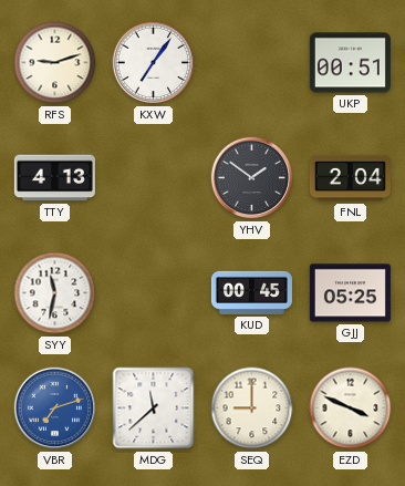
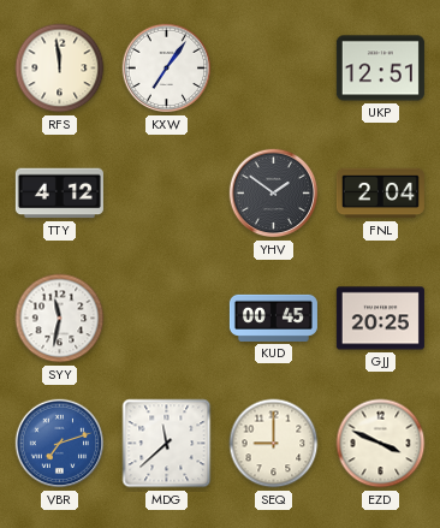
RFS: 9:12 -> 11:59
UKP: 00:51 -> 12:51
TTY: 4:13 -> 4:12
GJJ: 05:25 -> 20:25
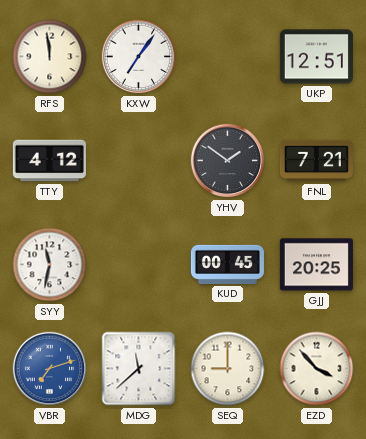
FNL: 2:04 -> 7:21
EZD: 3:49 -> 3:53
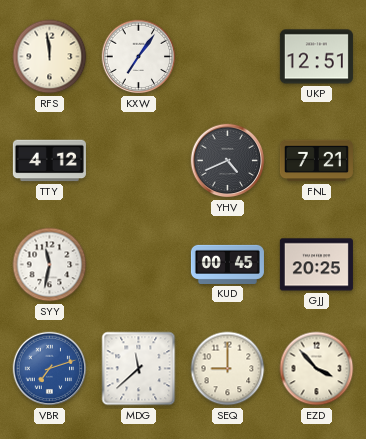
YHV: 1:51 -> 4:41
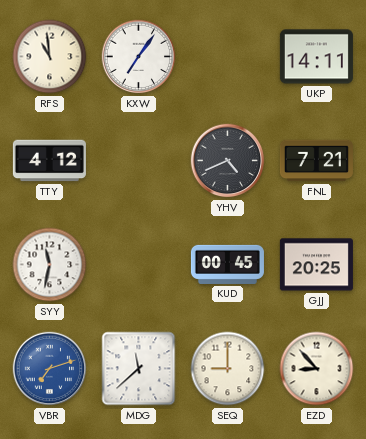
RFS: 11:59 -> 10:59
UKP: 12:51 -> 14:11
EZD: 3:53 -> 8:53
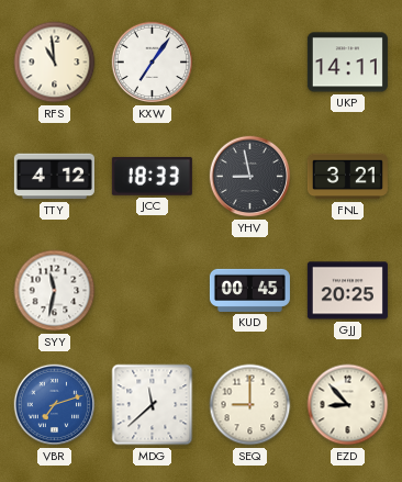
JCC: none -> 18:33
YHV: 4:41 -> 8:58
FNL: 7:21 -> 3:21
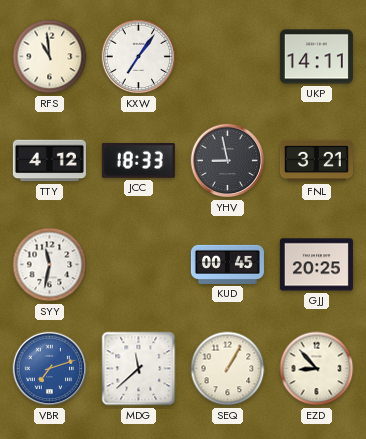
SEQ: 9:00 -> 1:05
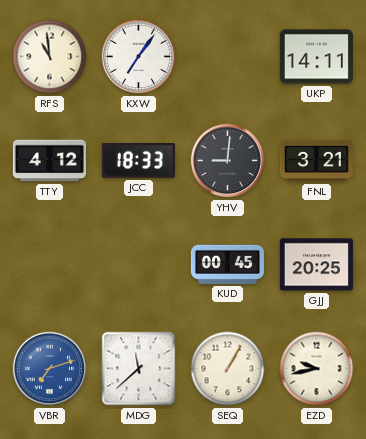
YHV: 8:58 -> 9:01
SYY: 11:32 -> none
EZD: 8:53 -> 9:43
